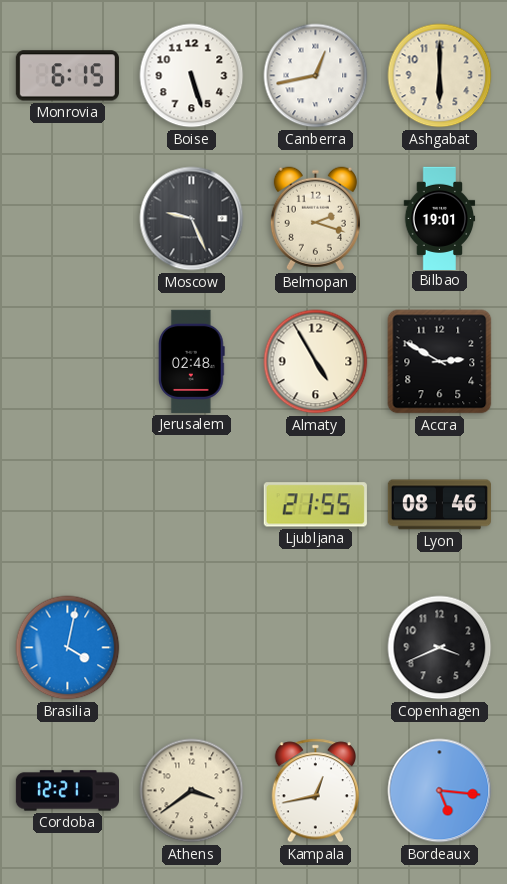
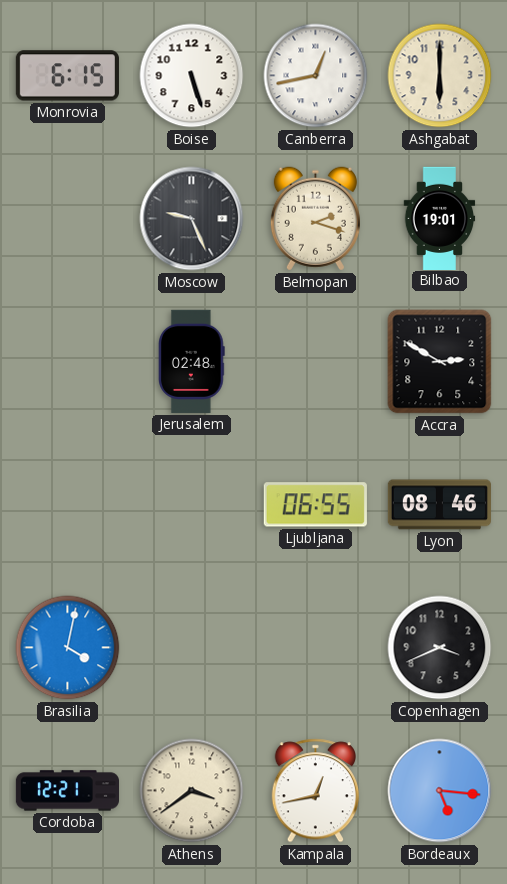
Almaty: 4:55 -> none
Ljubljana: 21:55 -> 06:55
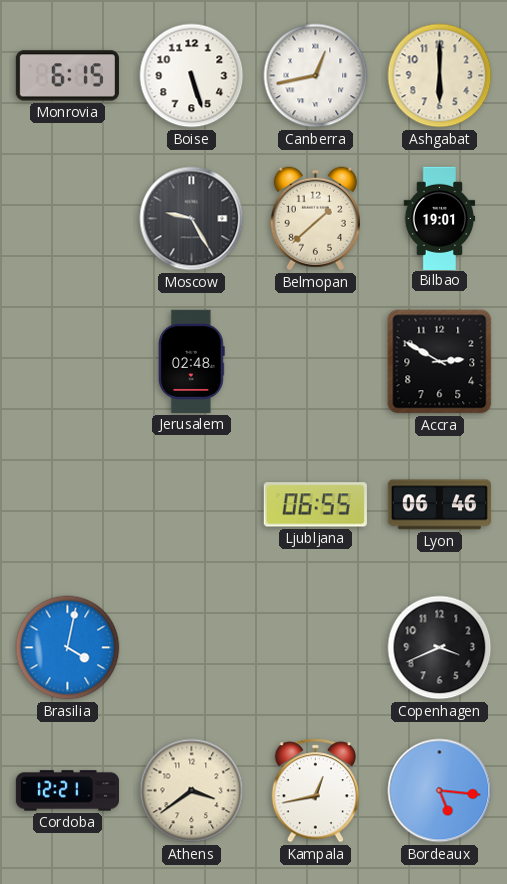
Moscow: 9:26 -> 9:25
Belmopan: 2:18 -> 1:38
Lyon: 08:46 -> 06:46
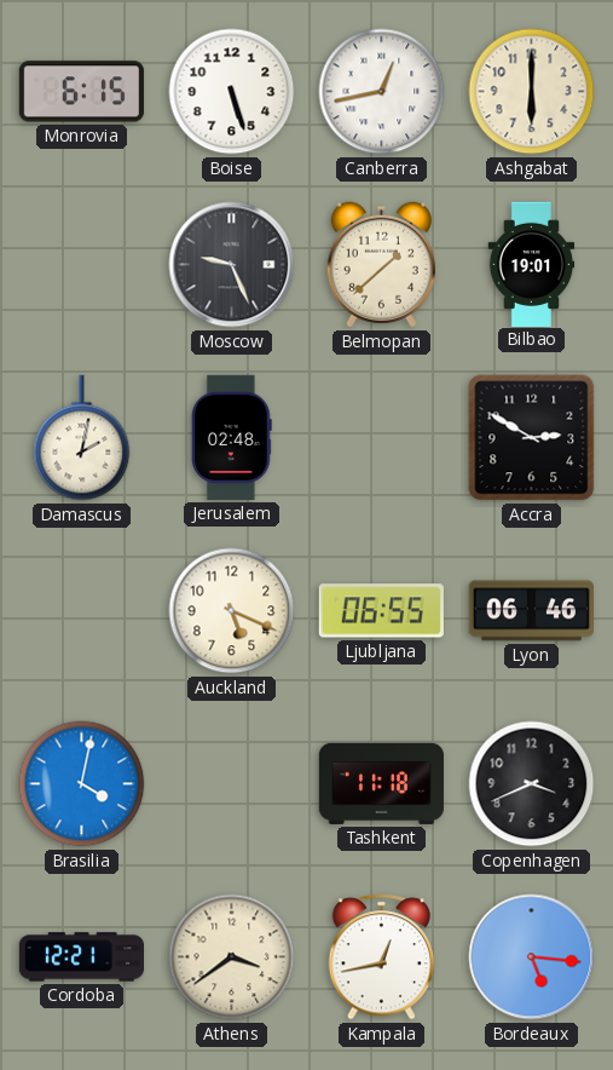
Moscow: 9:25 -> 9:26
Damascus: none -> 2:02
Auckland: none -> 5:19
Tashkent: none -> 11:18
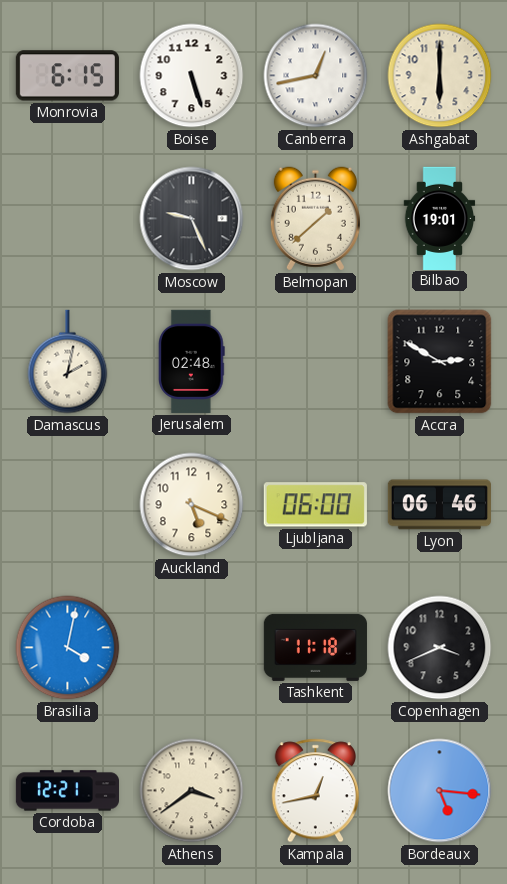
Ljubljana: 06:55 -> 06:00
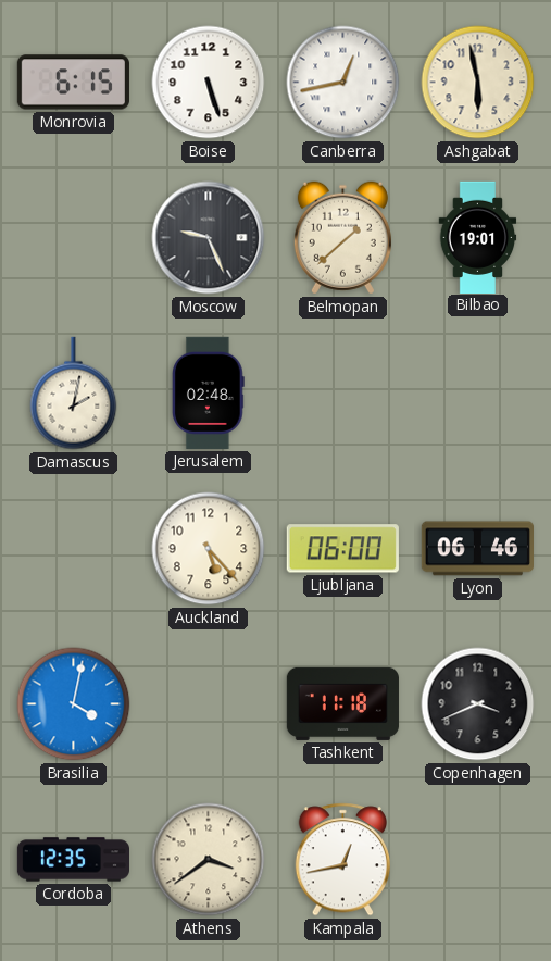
Ashgabat: 6:00 -> 5:58
Accra: 2:50 -> none
Auckland: 5:19 -> 5:23
Cordoba: 12:21 -> 12:35
Bordeaux: 5:16 -> none
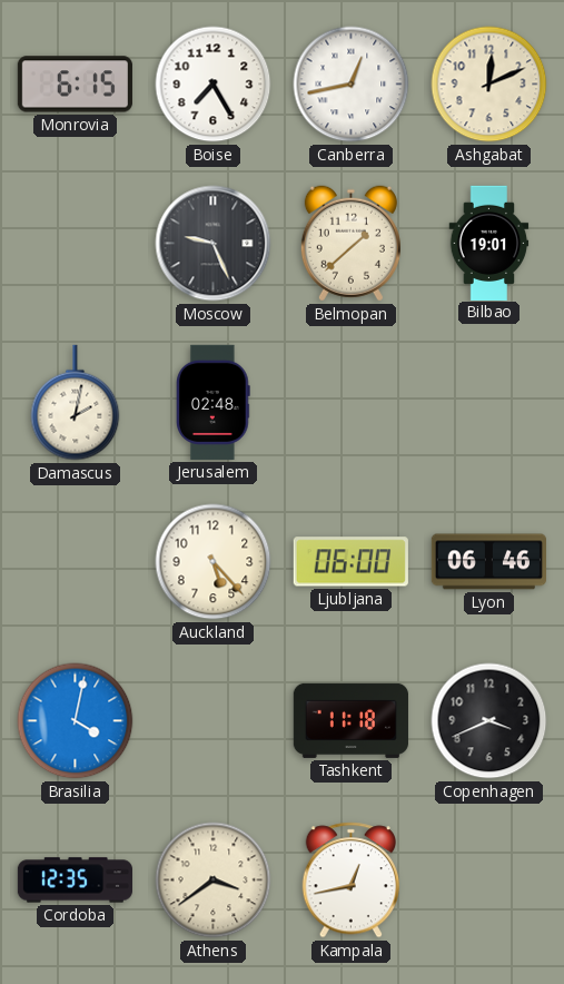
Boise: 5:27 -> 7:25
Ashgabat: 5:58 -> 12:11
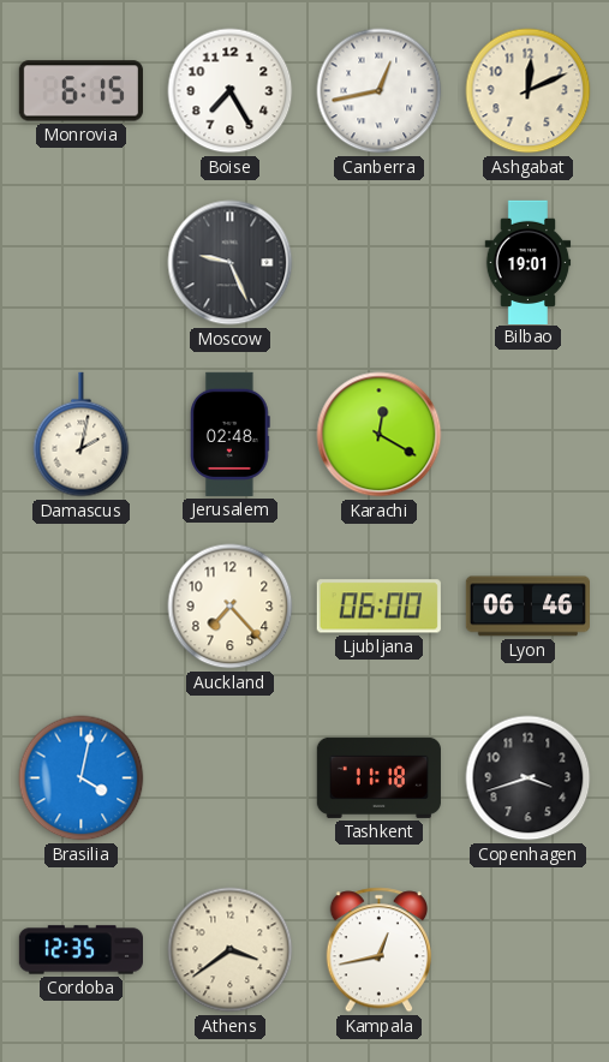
Belmopan: 1:38 -> none
Karachi: none -> 12:20
Auckland: 5:23 -> 7:23
Copenhagen: 3:41 -> 3:42
